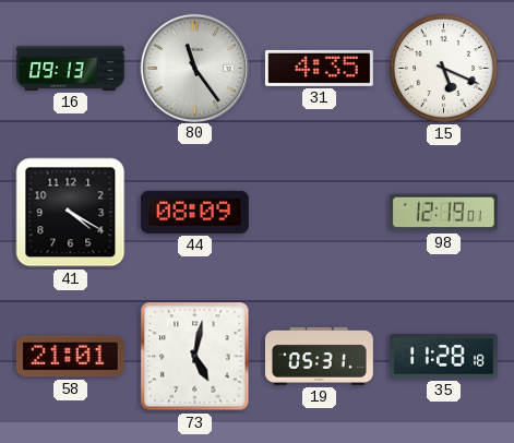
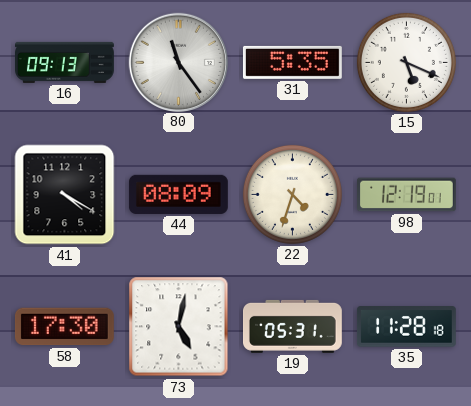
31: 4:35 -> 5:35
22: none -> 4:33
58: 21:01 -> 17:30
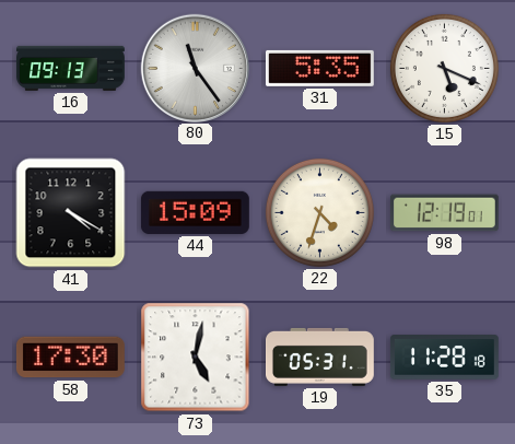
44: 08:09 -> 15:09
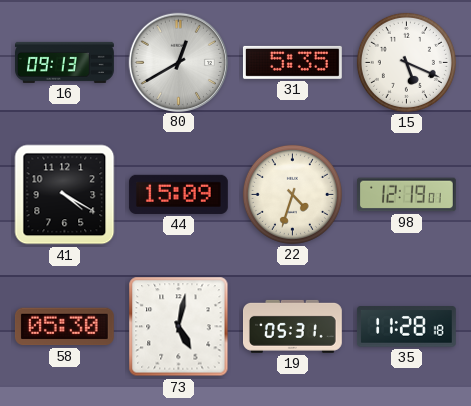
80: 11:24 -> 12:40
58: 17:30 -> 05:30
